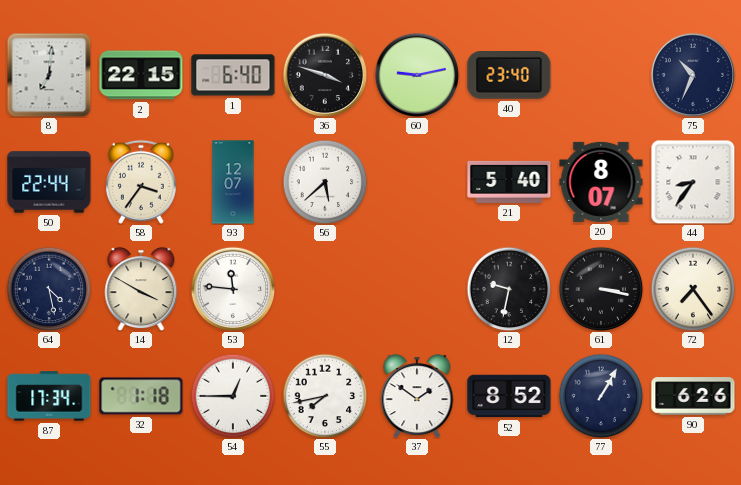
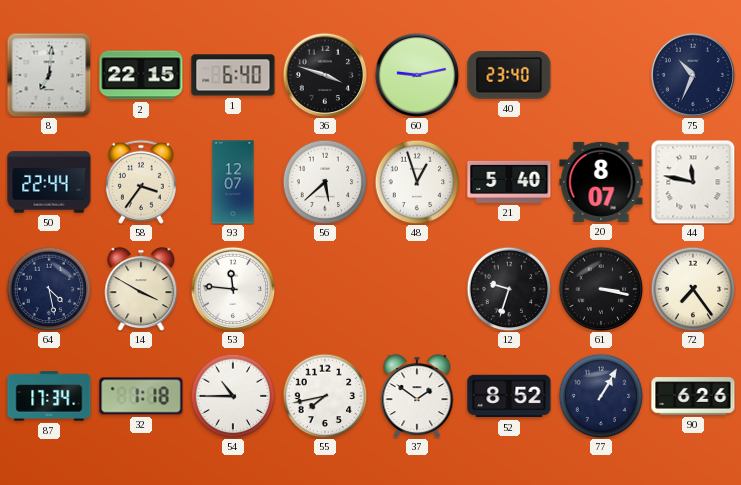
48: none -> 12:57
44: 8:36 -> 11:47
12: 9:32 -> 9:33
54: 12:45 -> 10:45
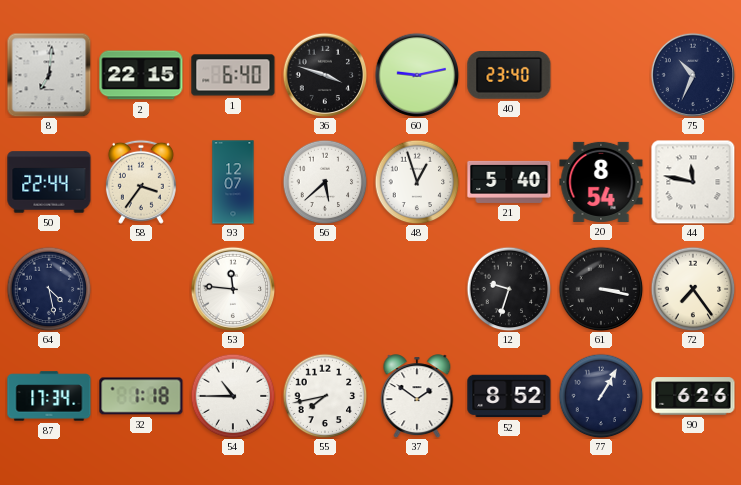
20: 8:07 -> 8:54
14: 3:50 -> none
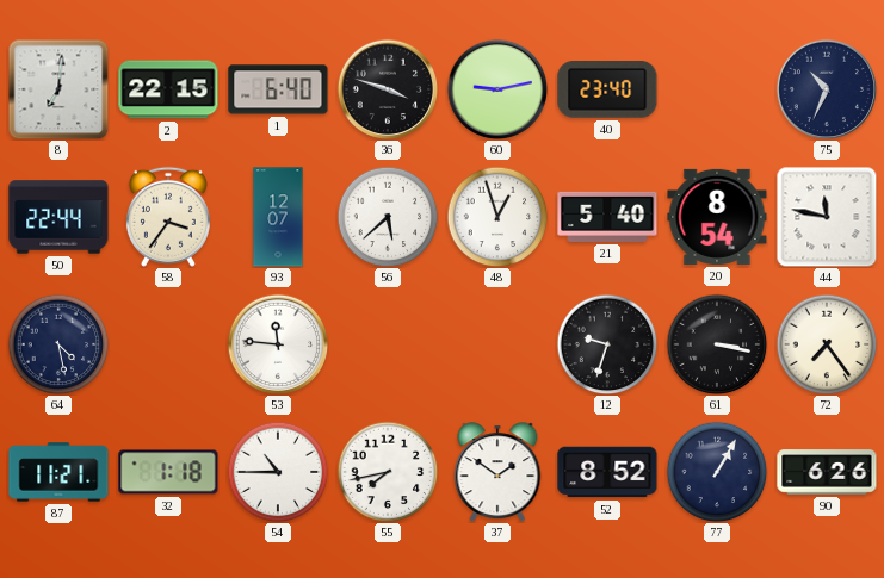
87: 17:34 -> 11:21
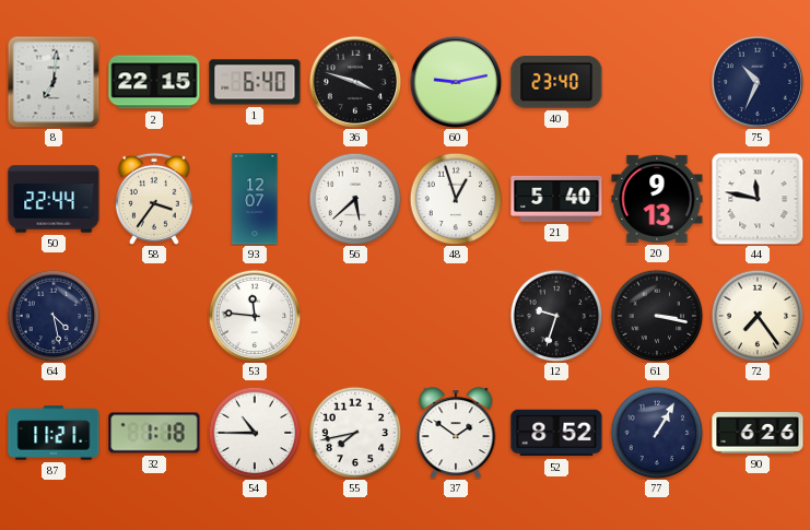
20: 8:54 -> 9:13
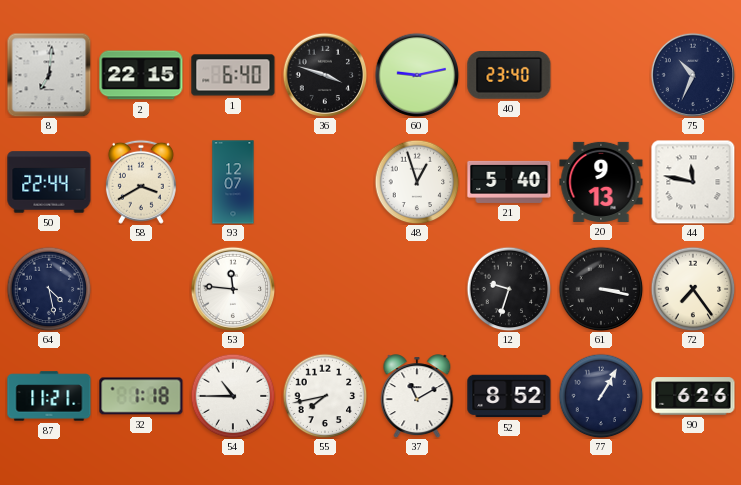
58: 3:36 -> 3:40
56: 5:38 -> none
37: 1:51 -> 11:10
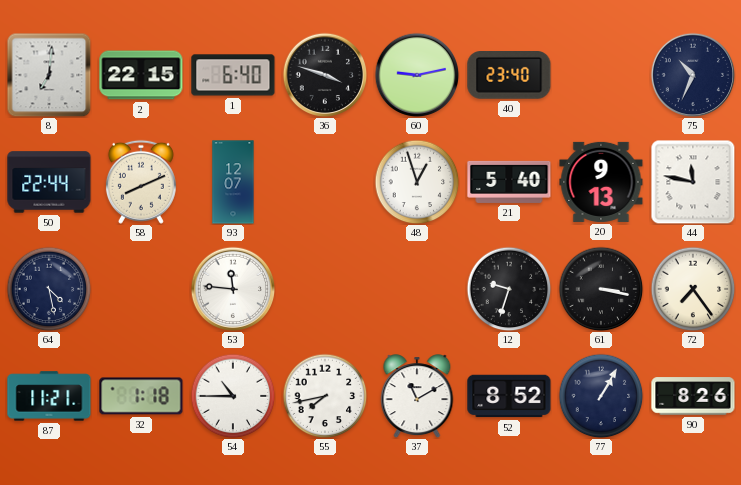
58: 3:40 -> 8:11
90: 6:26 -> 8:26
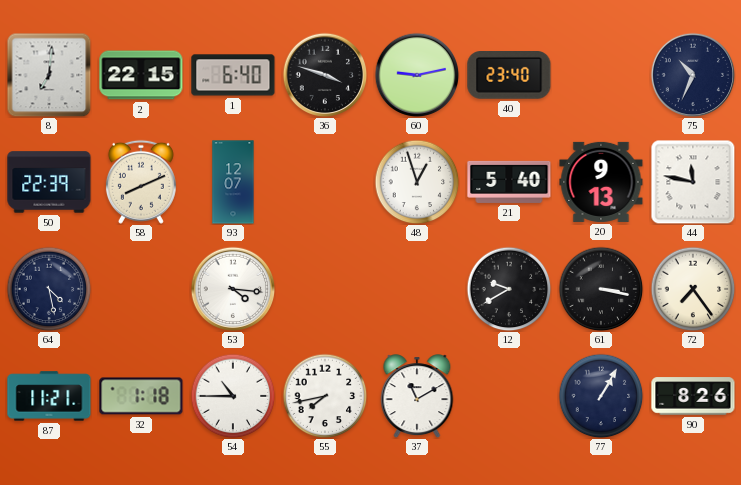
50: 22:44 -> 22:39
53: 11:46 -> 4:16
12: 9:33 -> 9:40
52: 8:52 -> none
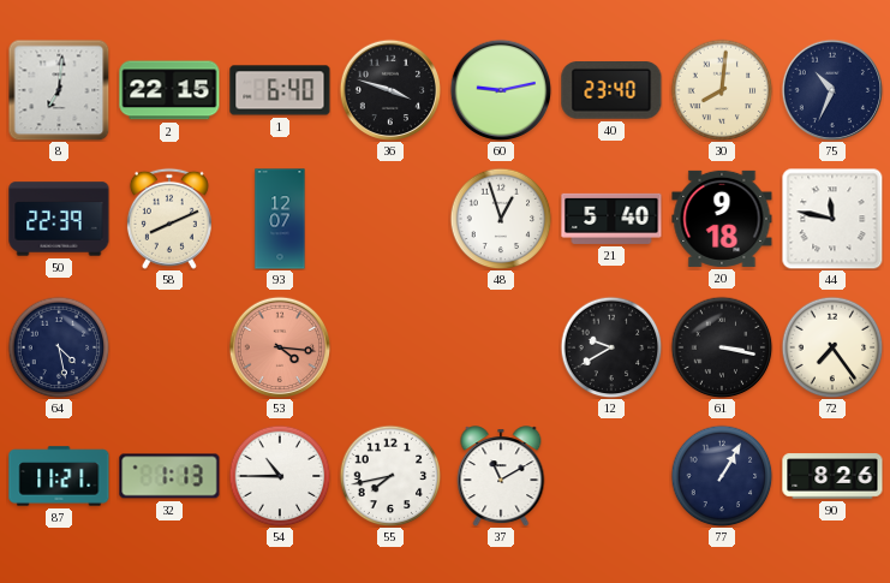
30: none -> 8:01
20: 9:13 -> 9:18
53 dial: white -> salmon
32: 1:18 -> 1:13
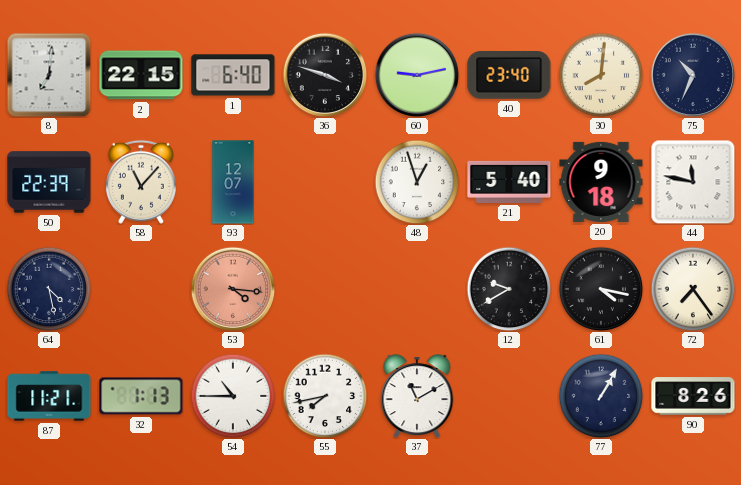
58: 8:11 -> 11:07
61: 3:17 -> 4:17
